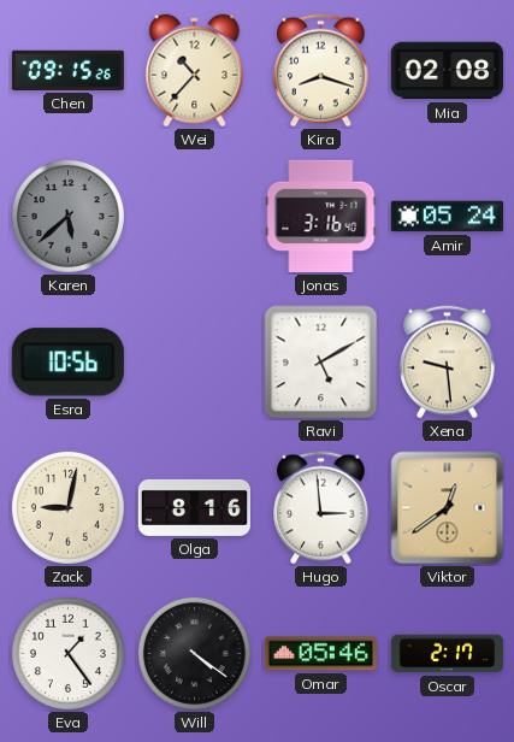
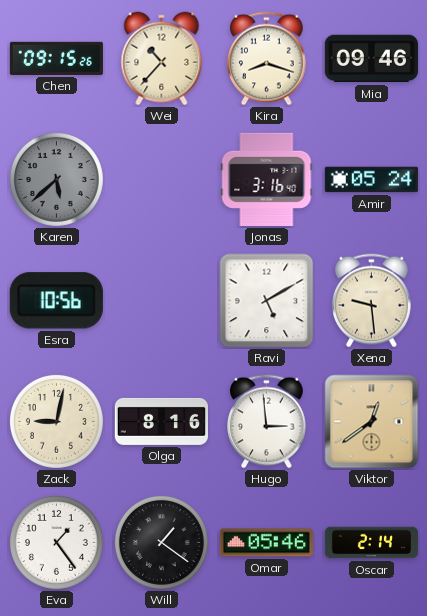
Mia: 02:08 -> 09:46
Will: 4:21 -> 1:21
Oscar: 2:17 -> 2:14
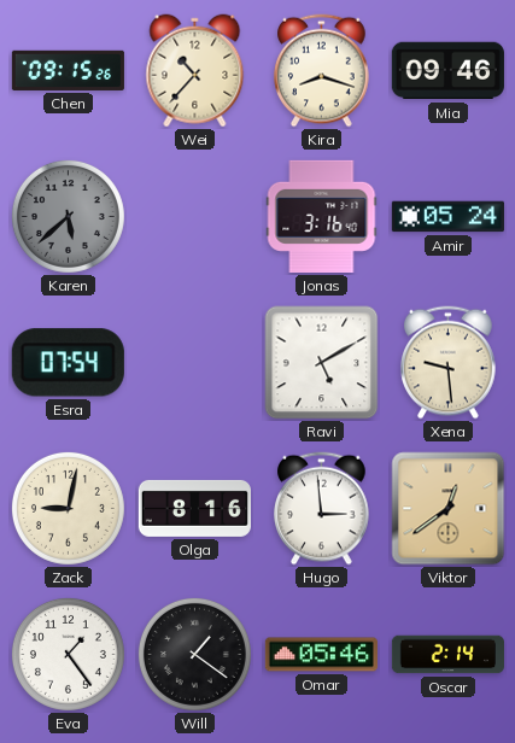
Esra: 10:56 -> 07:54
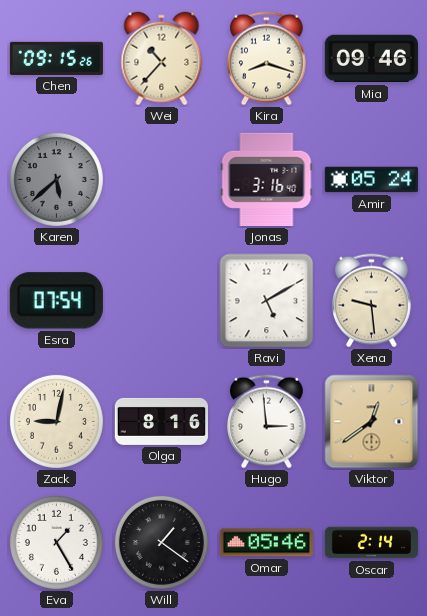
Eva: 1:24 -> 1:25
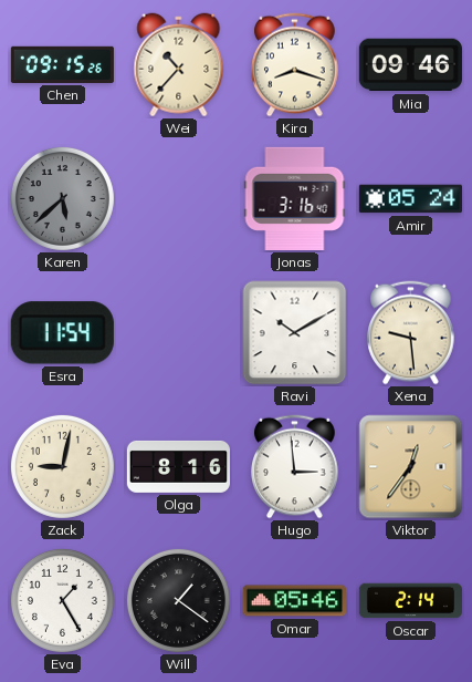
Esra: 07:54 -> 11:54
Ravi: 5:10 -> 10:10
Viktor: 12:39 -> 12:36
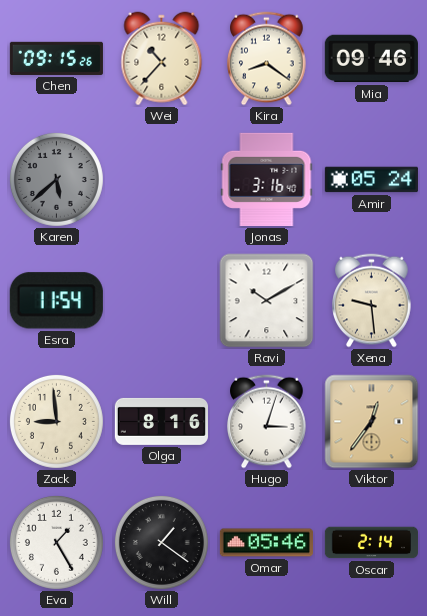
Kira: 8:18 -> 8:21
Zack: 9:02 -> 8:59
Hugo: 2:59 -> 3:03
